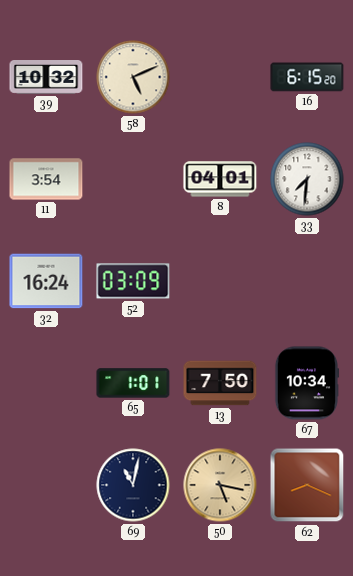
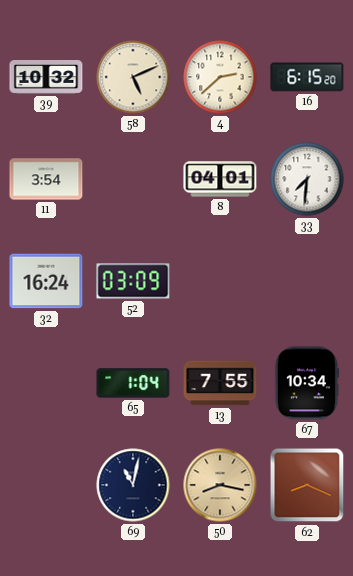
4: none -> 2:38
65: 1:01 -> 1:04
13: 7:50 -> 7:55
50: 5:17 -> 8:17
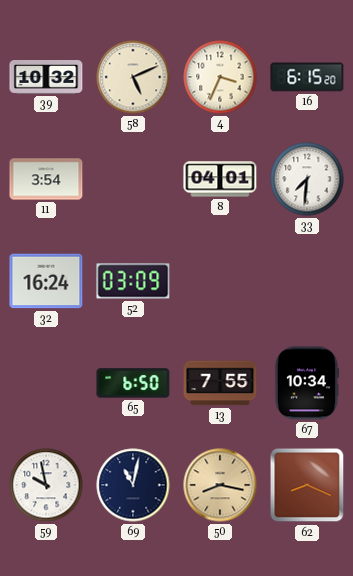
4: 2:38 -> 3:34
65: 1:04 -> 6:50
59: none -> 9:58
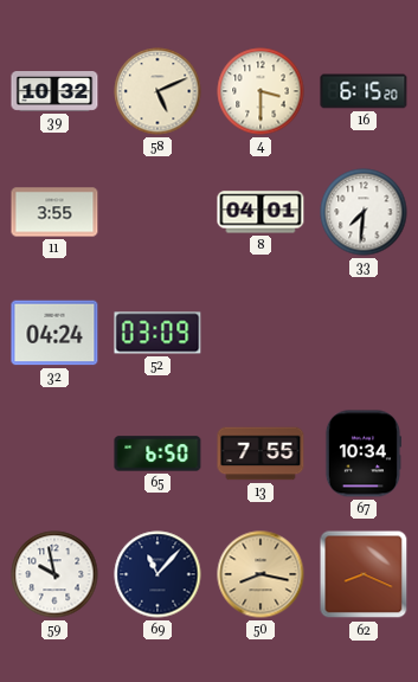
4: 3:34 -> 3:30
11: 3:54 -> 3:55
32: 16:24 -> 04:24
69: 11:02 -> 11:07
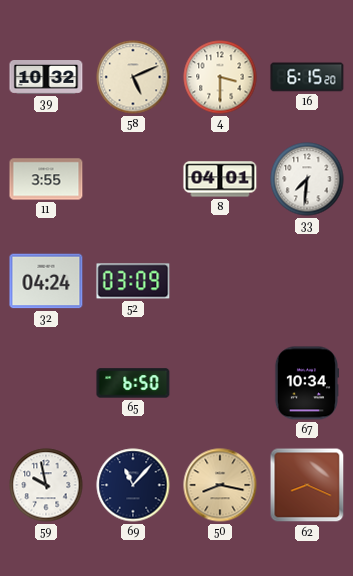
13: 7:55 -> none
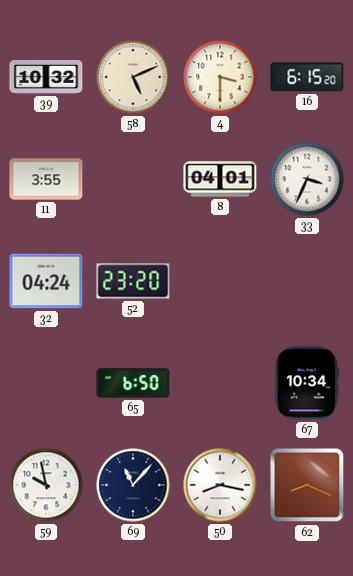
33: 7:31 -> 3:34
52: 03:09 -> 23:20
50 dial: champagne -> white
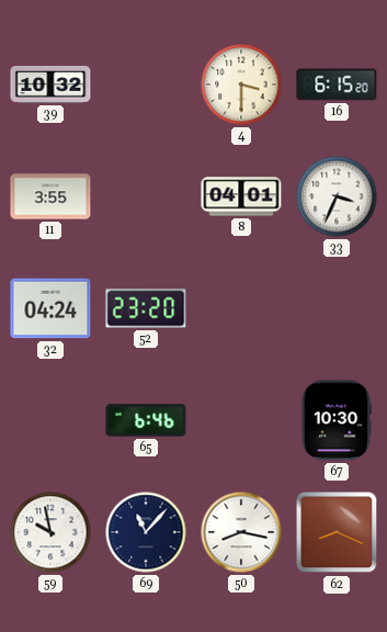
58: 5:11 -> none
65: 6:50 -> 6:46
67: 10:34 -> 10:30
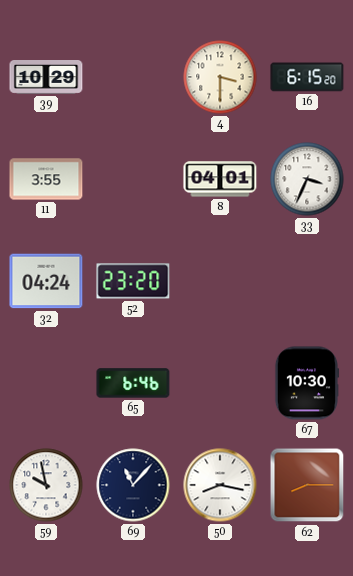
39: 10:32 -> 10:29
62: 8:19 -> 8:15
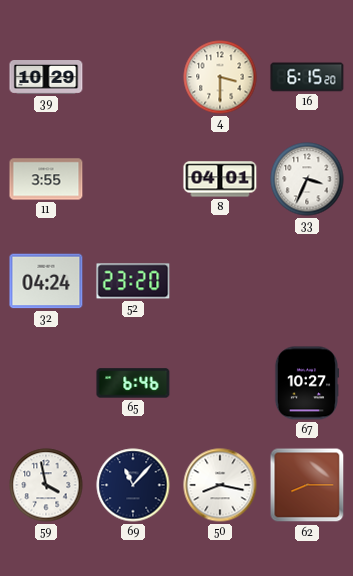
67: 10:30 -> 10:27
59: 9:58 -> 3:58
